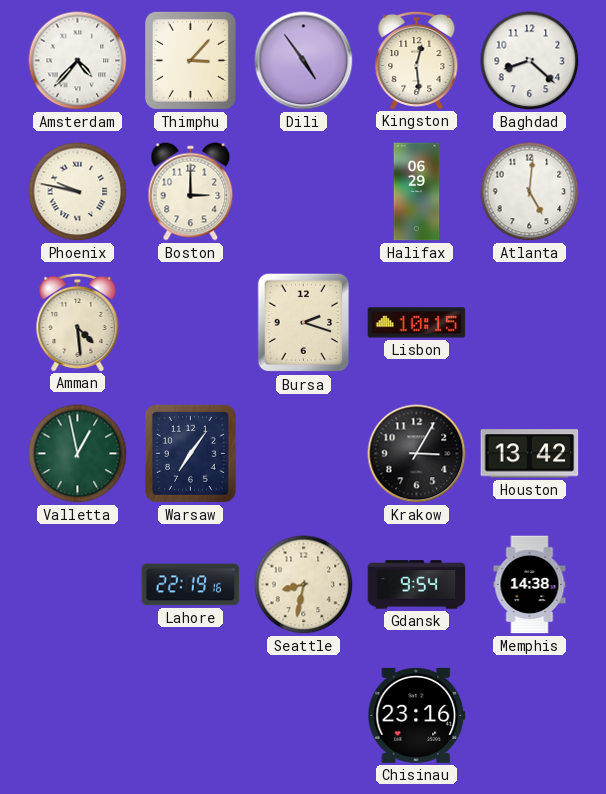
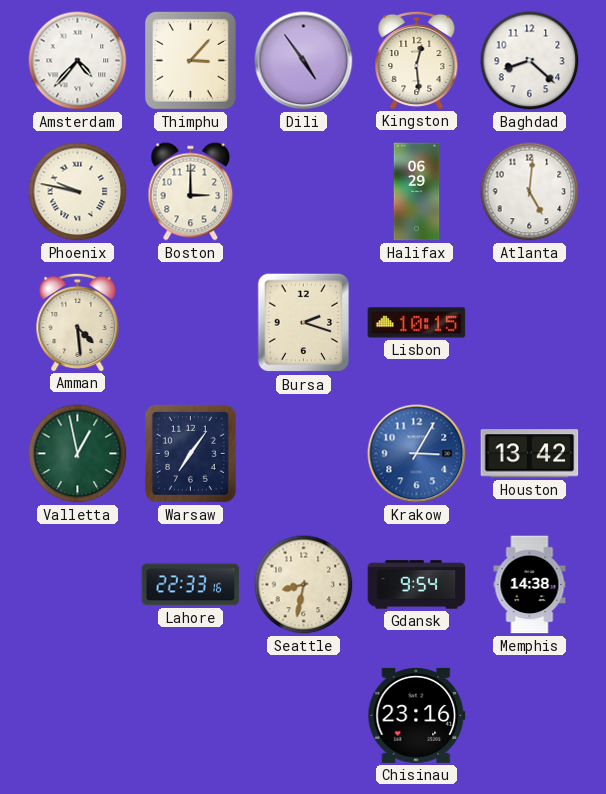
Krakow dial: black -> blue
Lahore: 22:19 -> 22:33
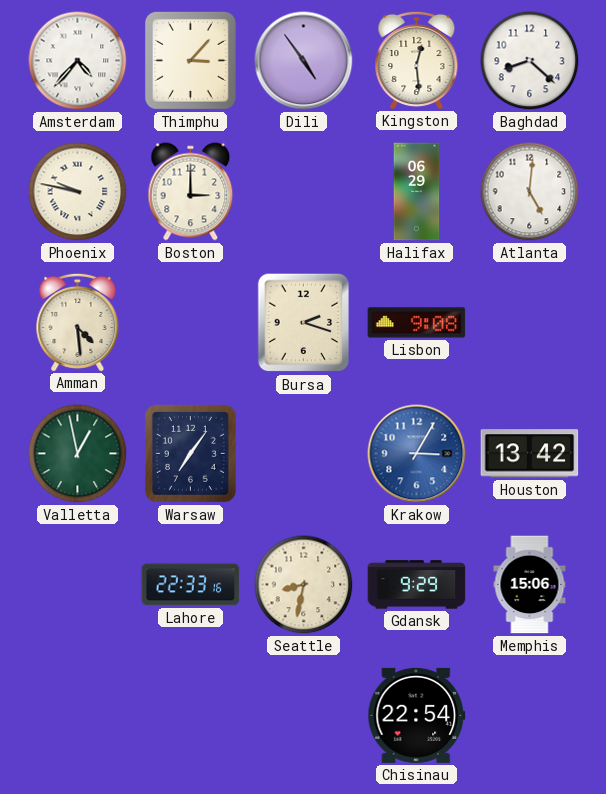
Lisbon: 10:15 -> 9:08
Gdansk: 9:54 -> 9:29
Memphis: 14:38 -> 15:06
Chisinau: 23:16 -> 22:54
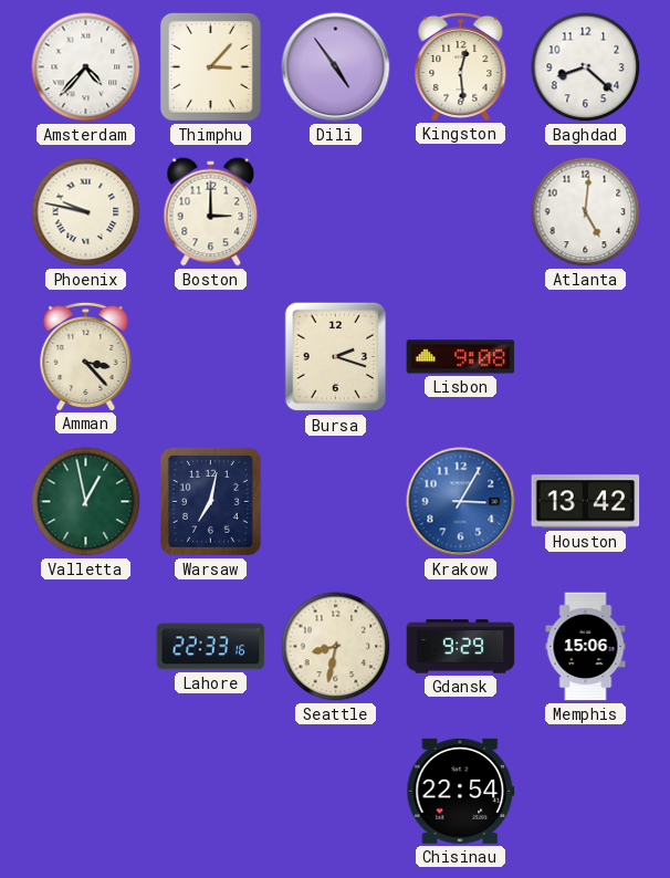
Halifax: 06:29 -> none
Amman: 4:29 -> 3:23
Warsaw: 7:06 -> 7:02
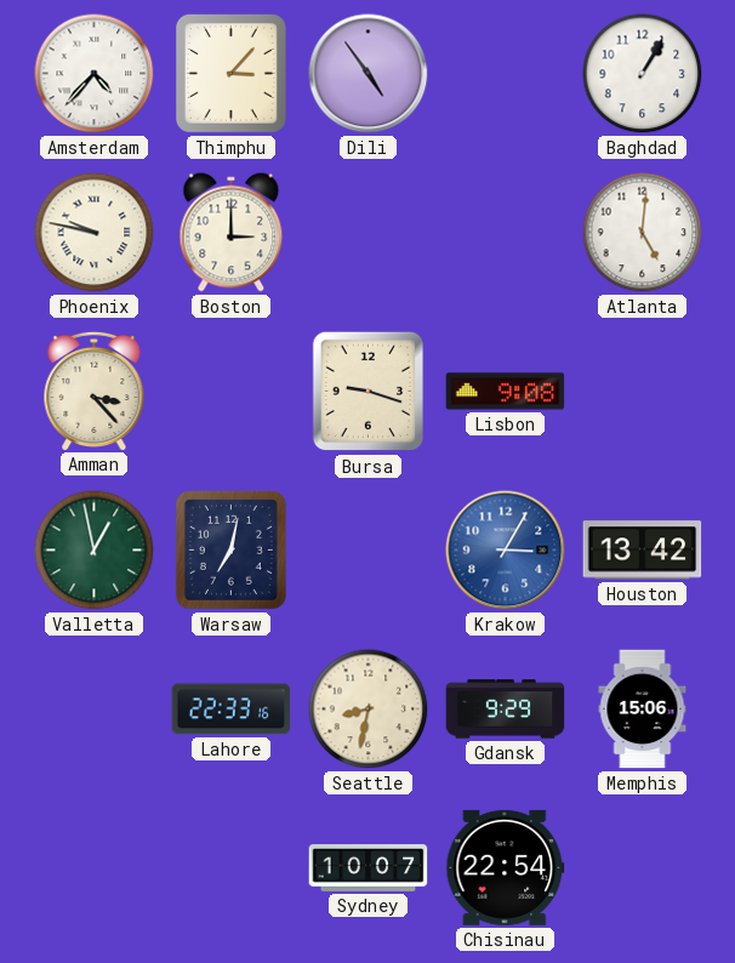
Kingston: 12:29 -> none
Baghdad: 8:22 -> 1:05
Bursa: 2:18 -> 9:18
Sydney: none -> 10:07
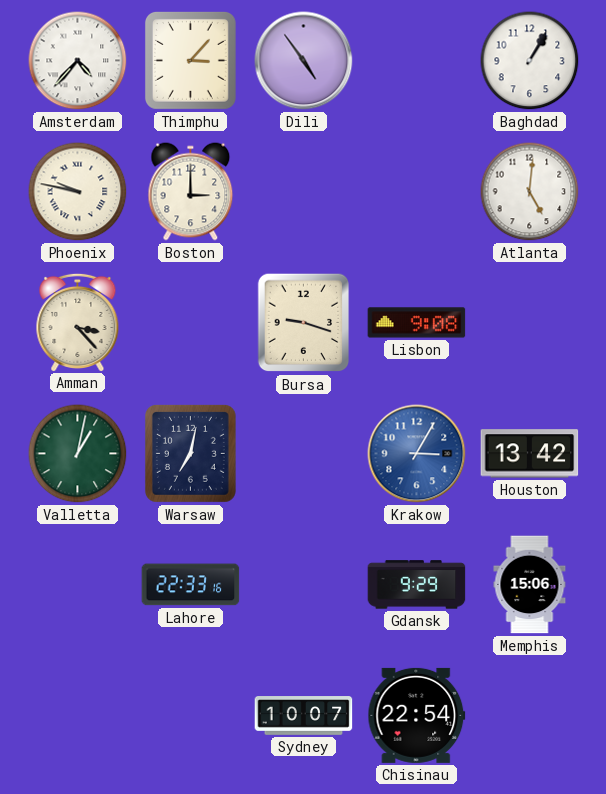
Valletta: 12:58 -> 1:02
Seattle: 8:32 -> none
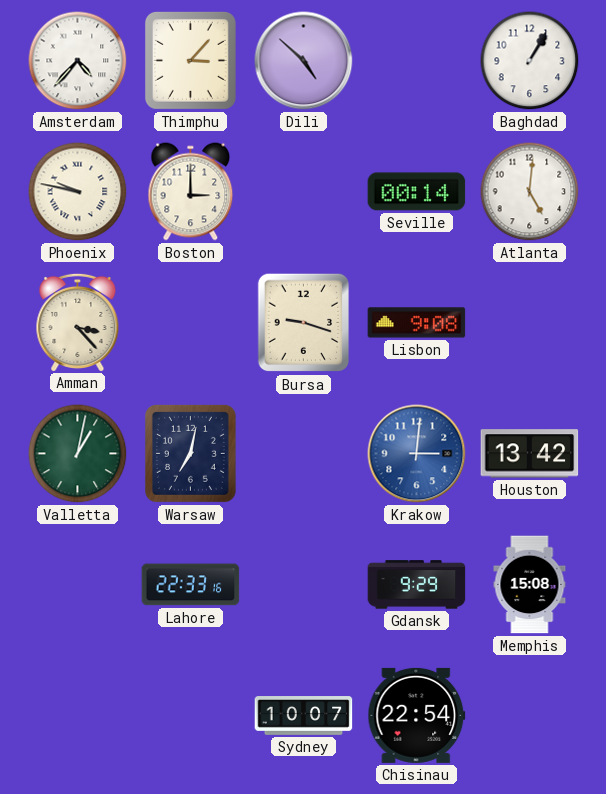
Dili: 4:54 -> 4:52
Seville: none -> 00:14
Krakow: 3:05 -> 3:01
Memphis: 15:06 -> 15:08
